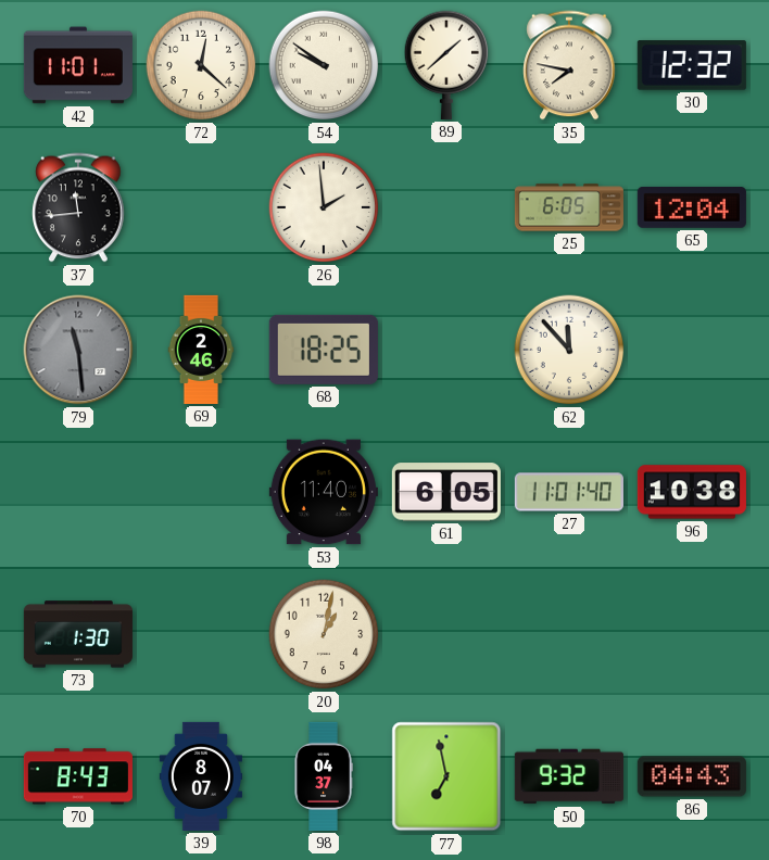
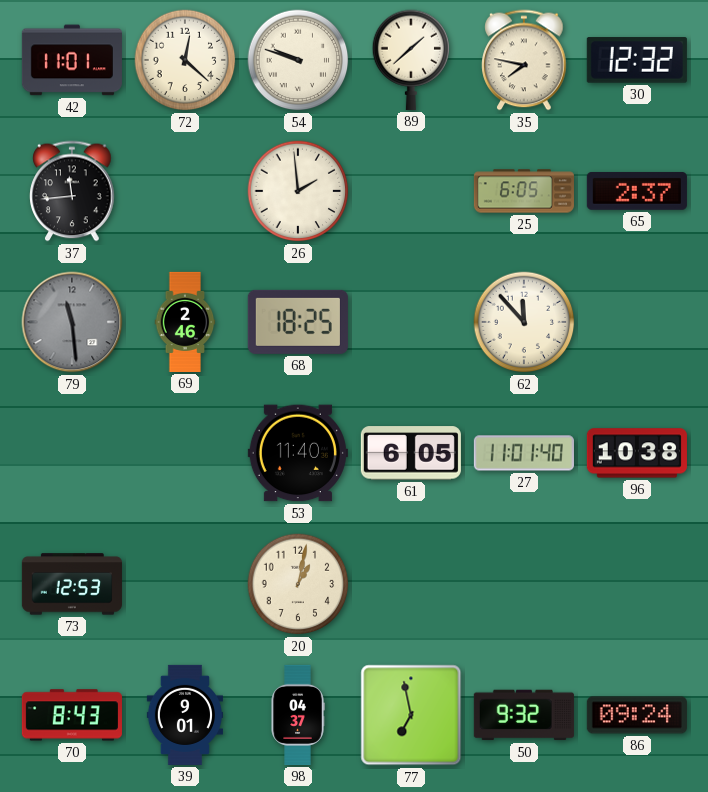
54: 9:51 -> 9:48
65: 12:04 -> 2:37
73: 1:30 -> 12:53
39: 8:07 -> 9:01
86: 04:43 -> 09:24
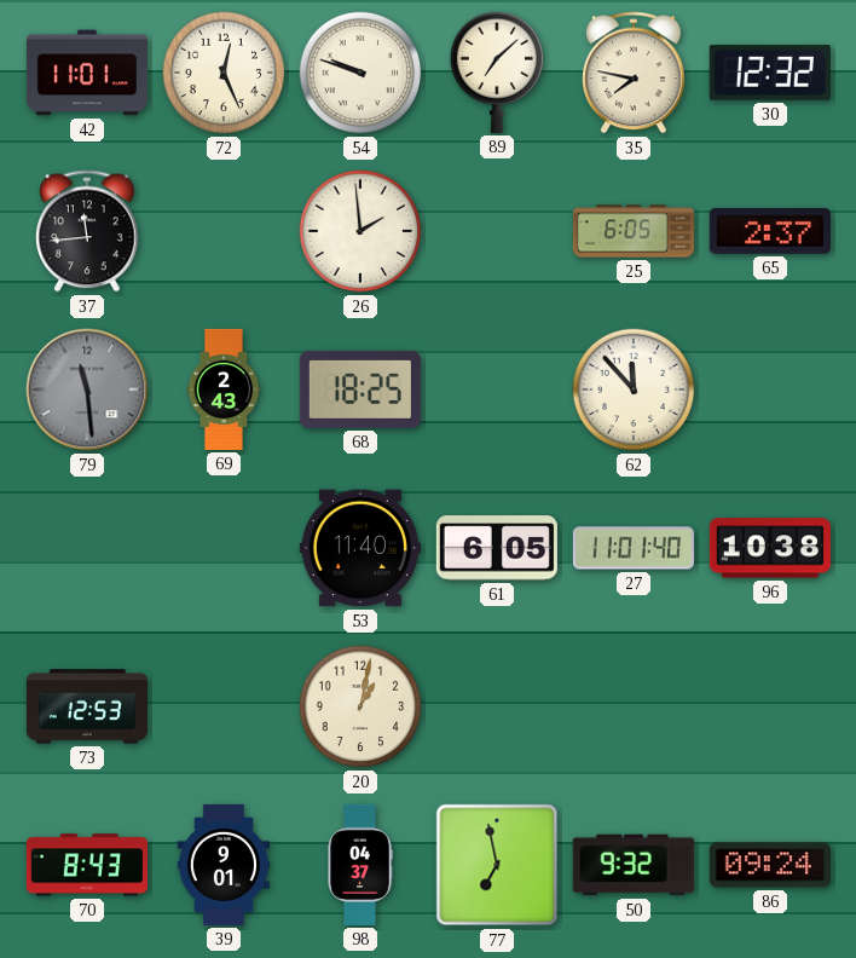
72: 12:22 -> 12:26
89: 1:38 -> 7:08
69: 2:46 -> 2:43
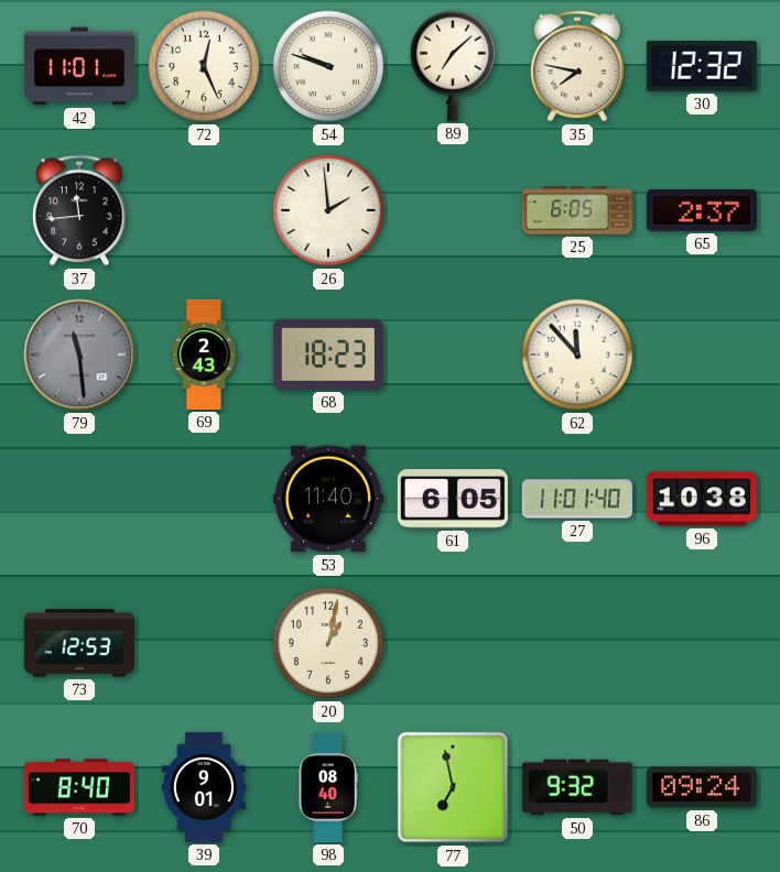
68: 18:25 -> 18:23
70: 8:43 -> 8:40
98: 04:37 -> 08:40
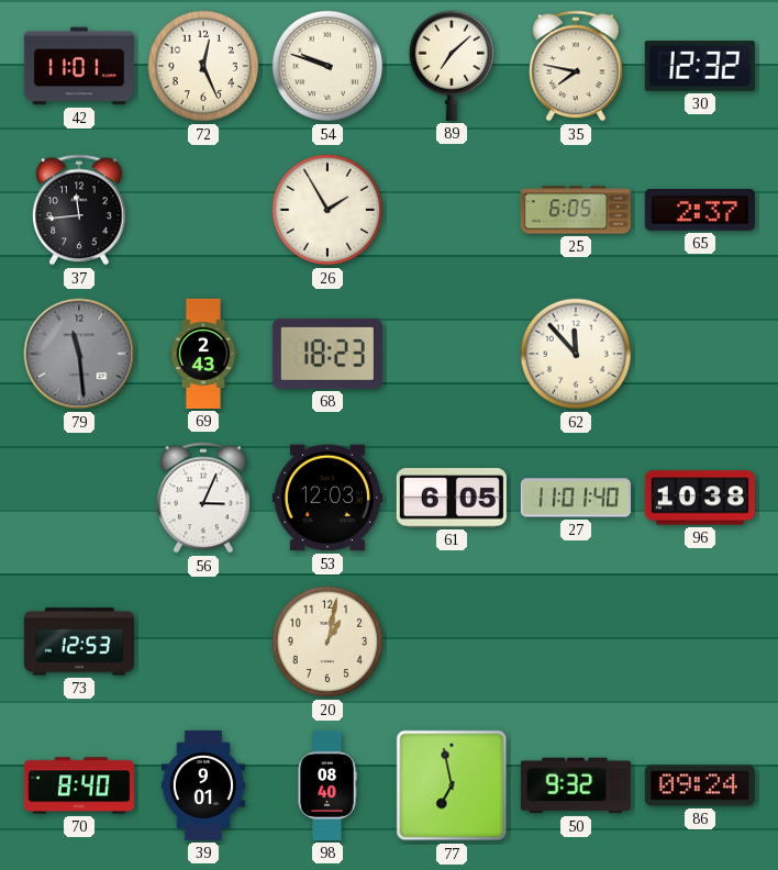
26: 1:59 -> 1:55
56: none -> 3:04
53: 11:40 -> 12:03
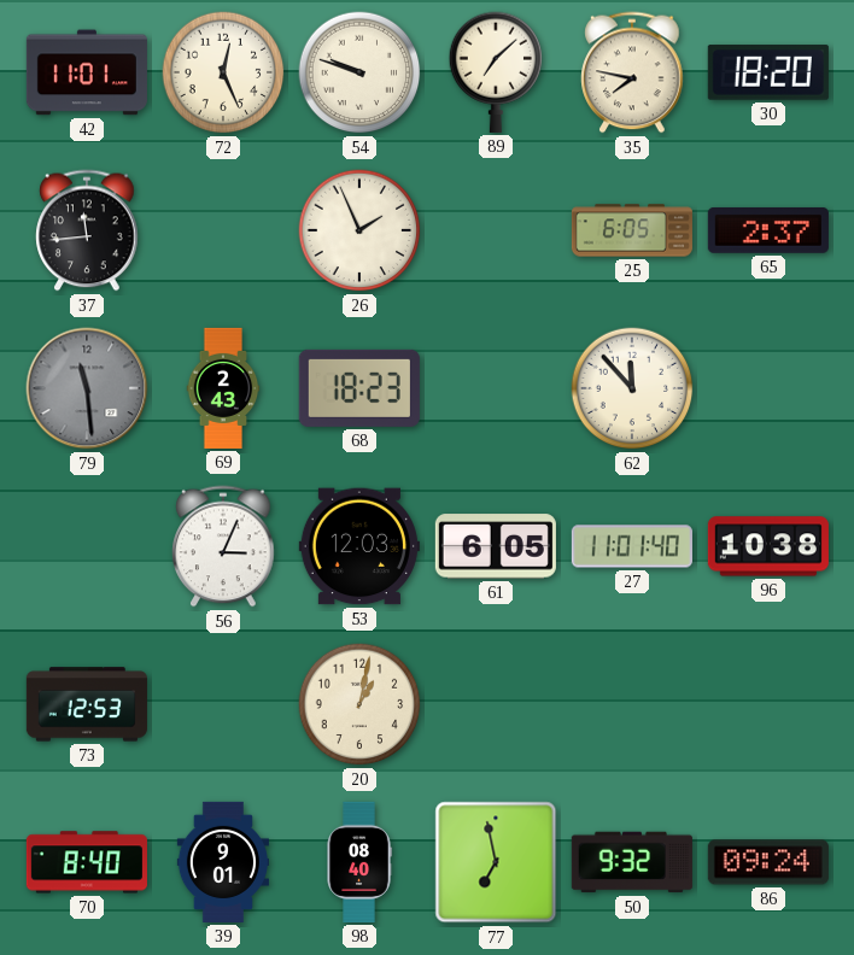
30: 12:32 -> 18:20
26: 1:55 -> 1:56
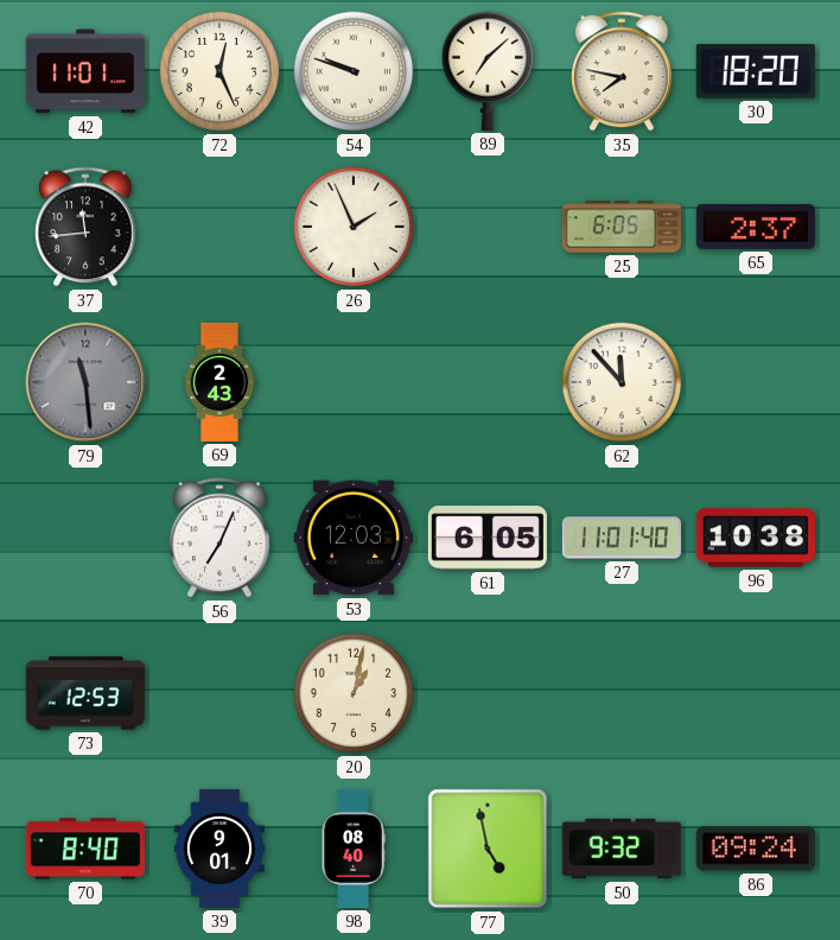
68: 18:23 -> none
56: 3:04 -> 7:04
77: 6:58 -> 4:58
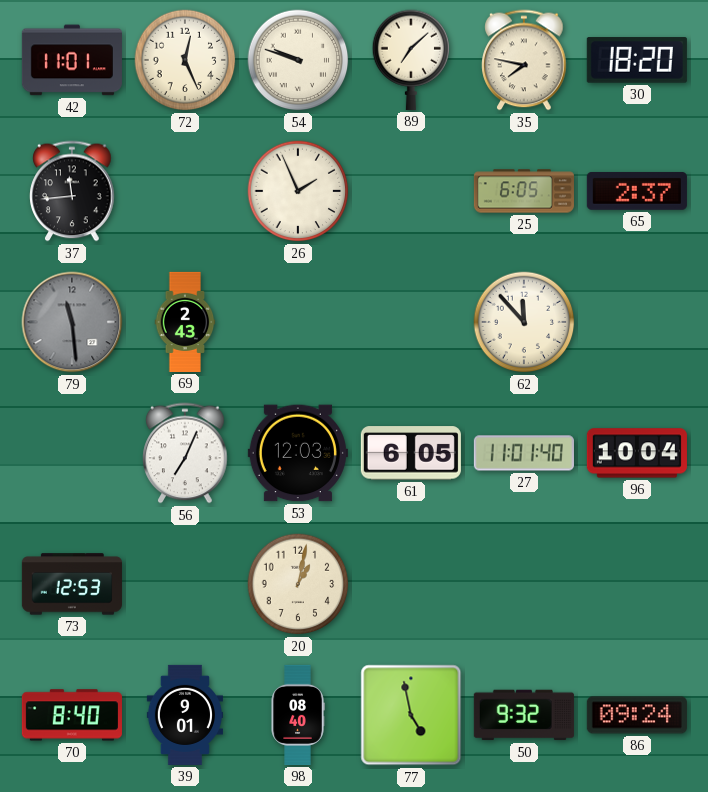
96: 10:38 -> 10:04
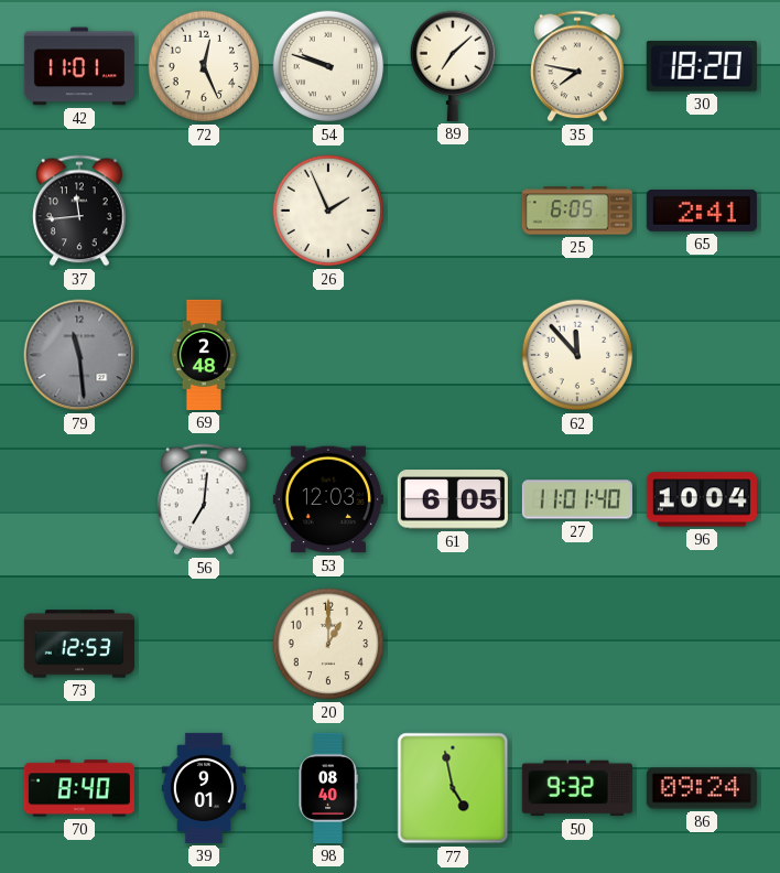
65: 2:37 -> 2:41
69: 2:43 -> 2:48
56: 7:04 -> 7:01
20: 1:02 -> 1:00
